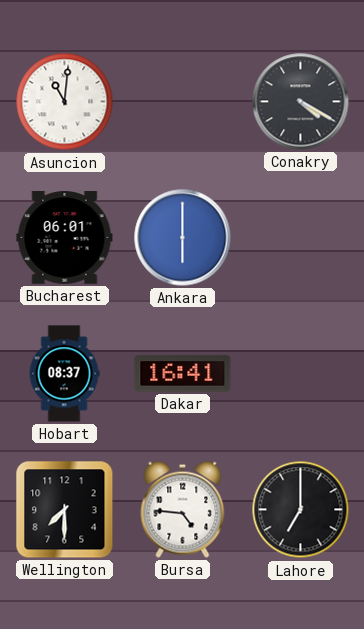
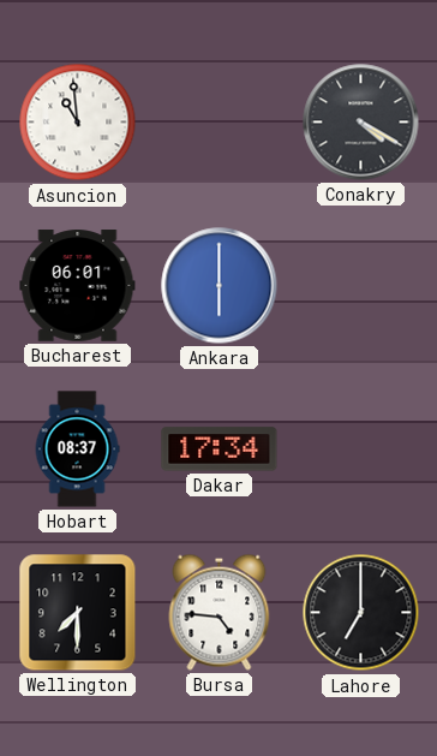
Asuncion: 11:01 -> 10:59
Dakar: 16:41 -> 17:34
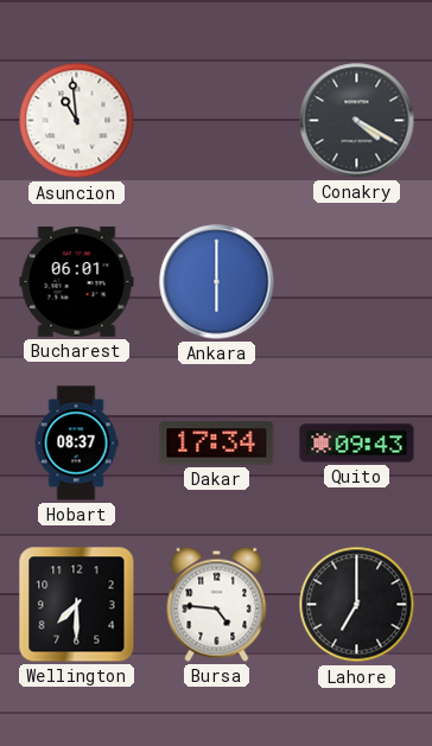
Quito: none -> 09:43
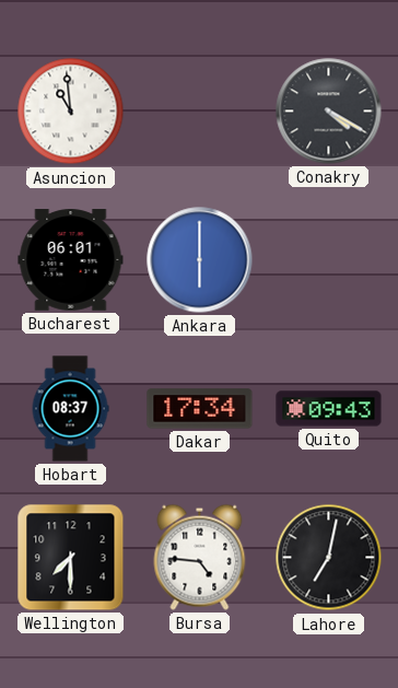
Lahore: 7:00 -> 7:02
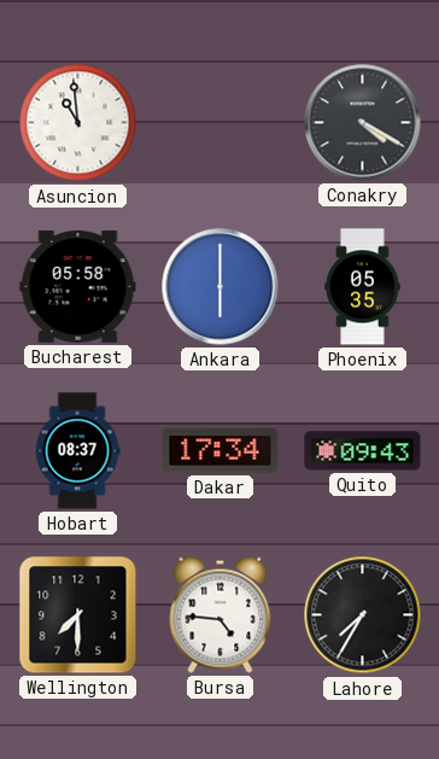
Bucharest: 06:01 -> 05:58
Phoenix: none -> 05:35
Lahore: 7:02 -> 7:35
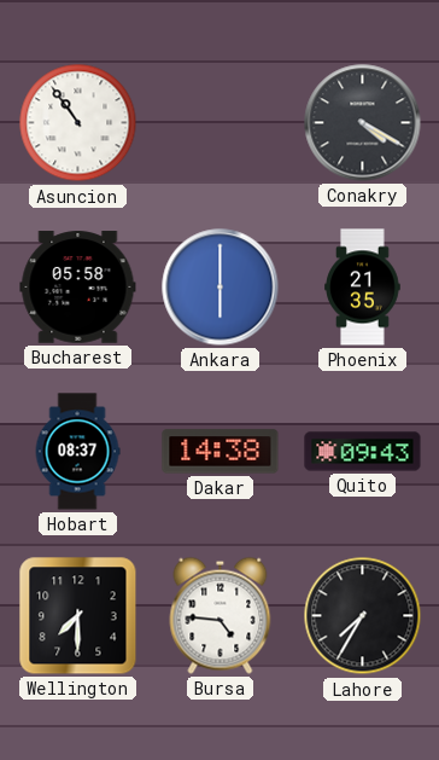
Asuncion: 10:59 -> 10:54
Phoenix: 05:35 -> 21:35
Dakar: 17:34 -> 14:38
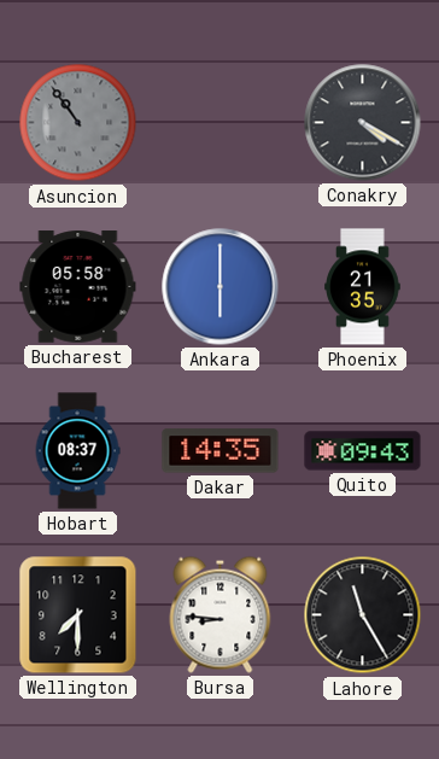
Asuncion dial: white -> grey
Dakar: 14:38 -> 14:35
Bursa: 4:46 -> 8:46
Lahore: 7:35 -> 11:25
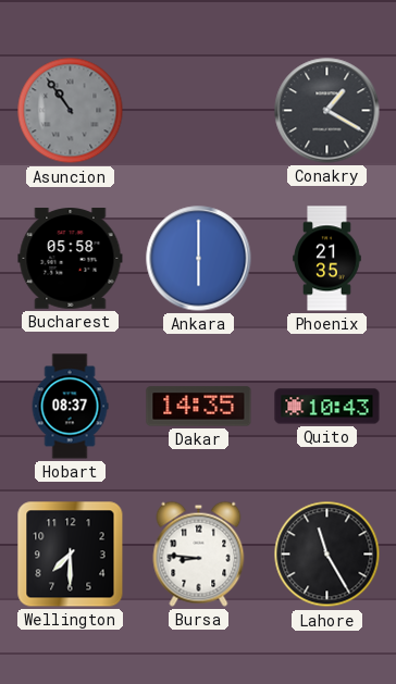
Conakry: 4:20 -> 1:20
Quito: 09:43 -> 10:43
